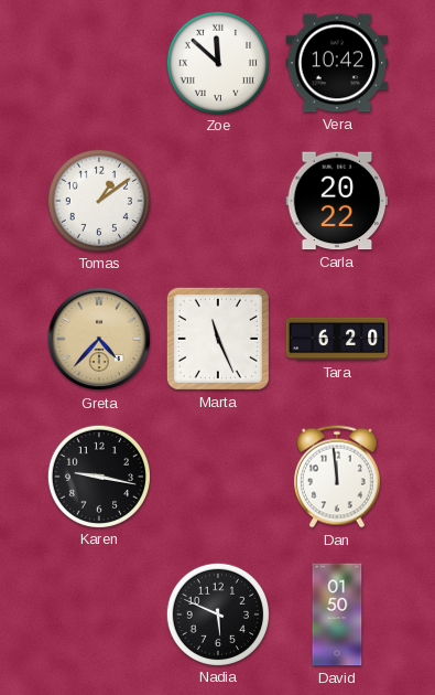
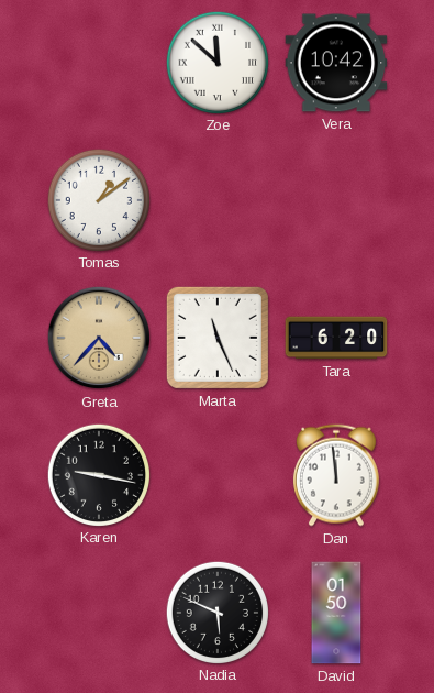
Carla: 20:22 -> none
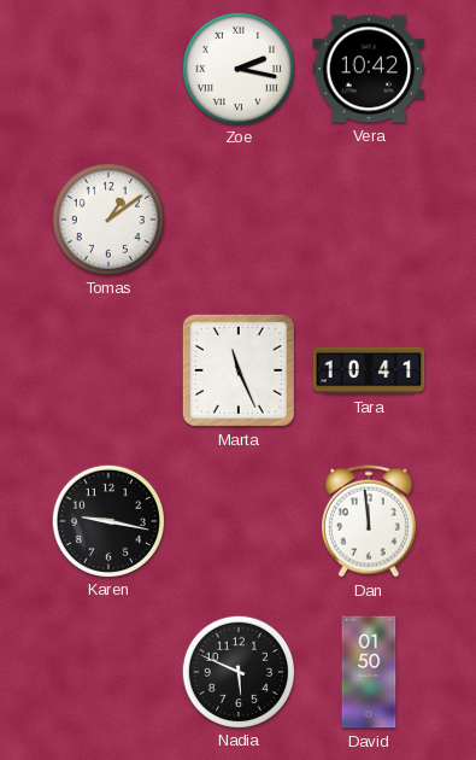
Zoe: 11:52 -> 2:17
Greta: 4:37 -> none
Tara: 6:20 -> 10:41
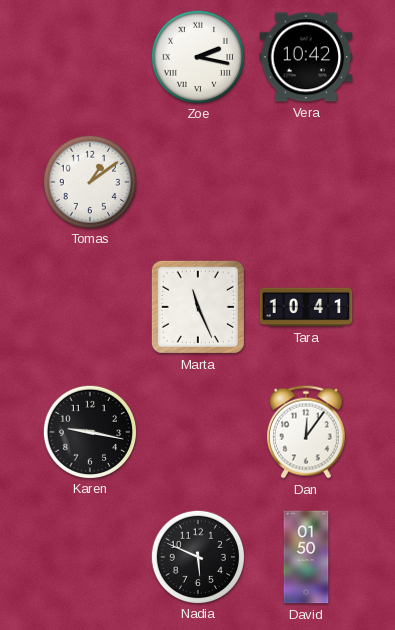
Dan: 11:59 -> 12:06
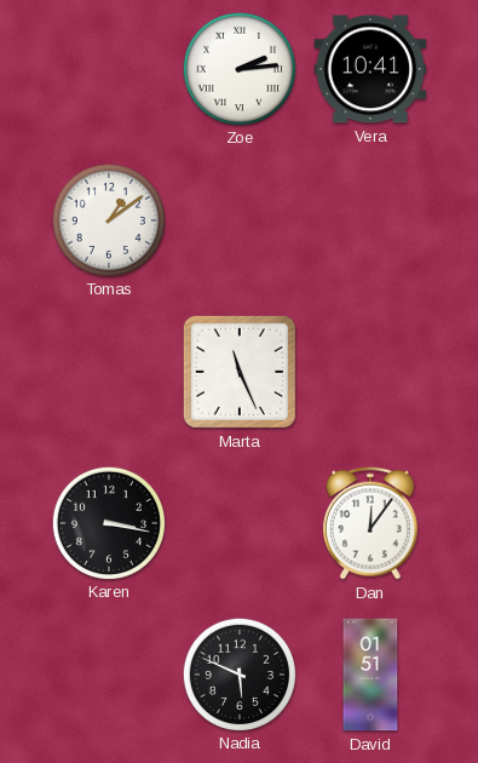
Zoe: 2:17 -> 2:14
Vera: 10:42 -> 10:41
Tara: 10:41 -> none
Karen: 9:17 -> 3:17
David: 01:50 -> 01:51
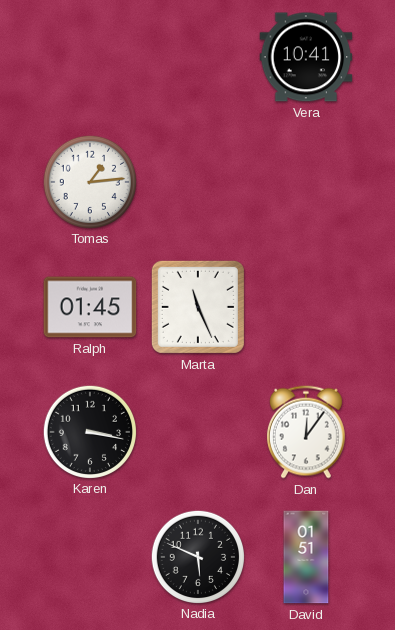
Zoe: 2:14 -> none
Tomas: 1:09 -> 1:14
Ralph: none -> 01:45
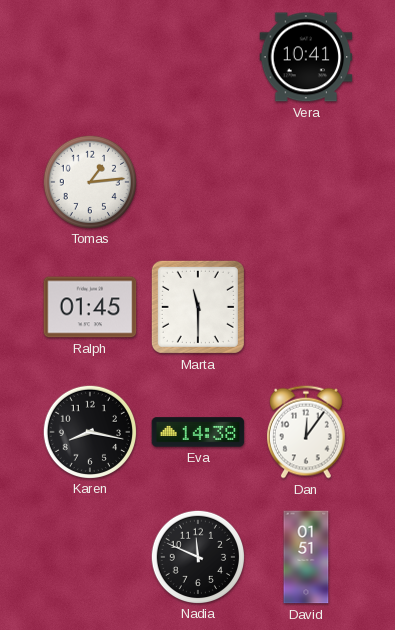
Marta: 11:26 -> 11:30
Karen: 3:17 -> 8:17
Eva: none -> 14:38
Nadia: 5:49 -> 11:49
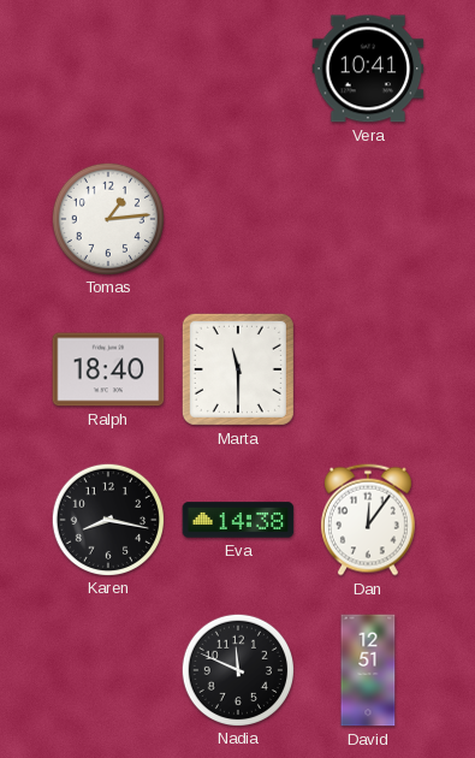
Ralph: 01:45 -> 18:40
David: 01:51 -> 12:51
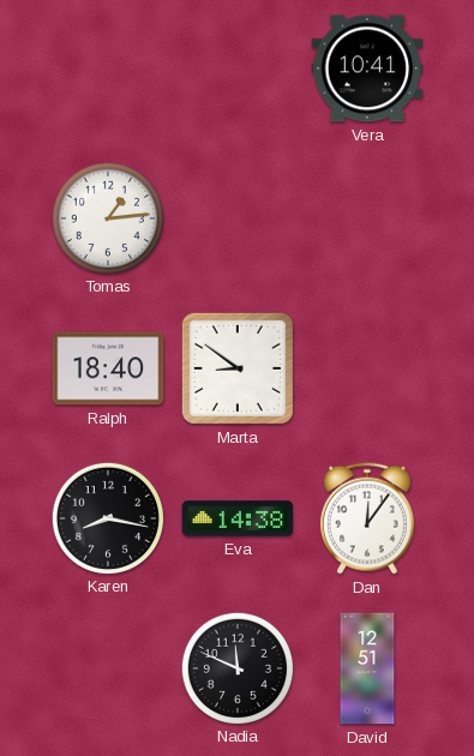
Marta: 11:30 -> 8:51
